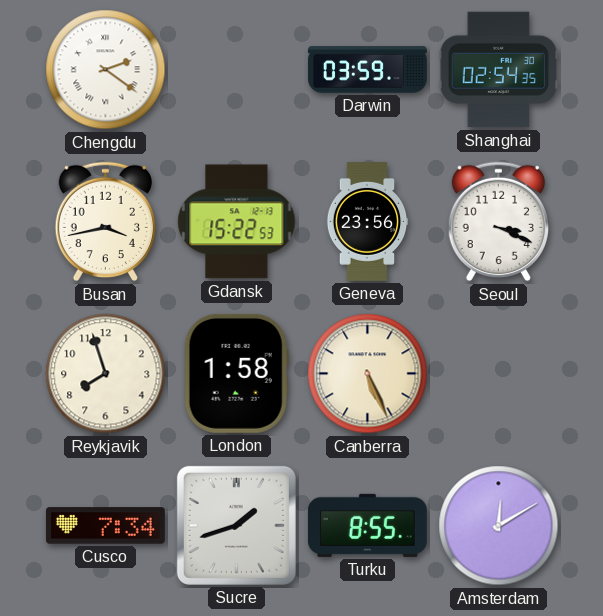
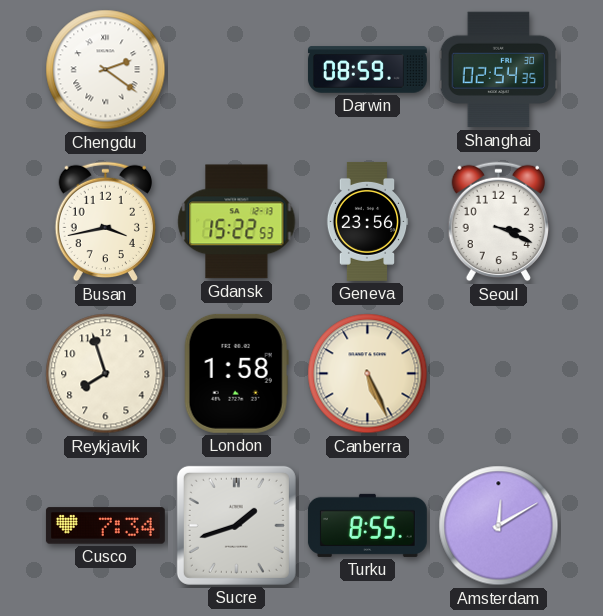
Darwin: 03:59 -> 08:59
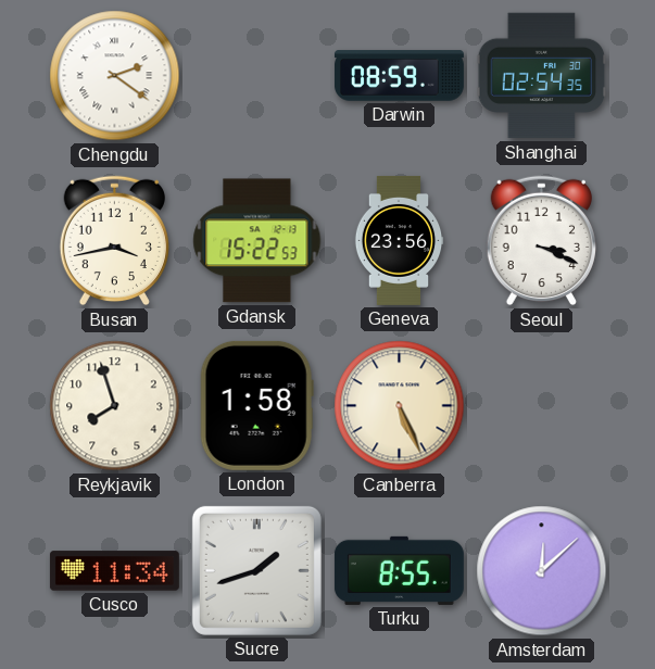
Cusco: 7:34 -> 11:34
Amsterdam: 12:10 -> 12:08
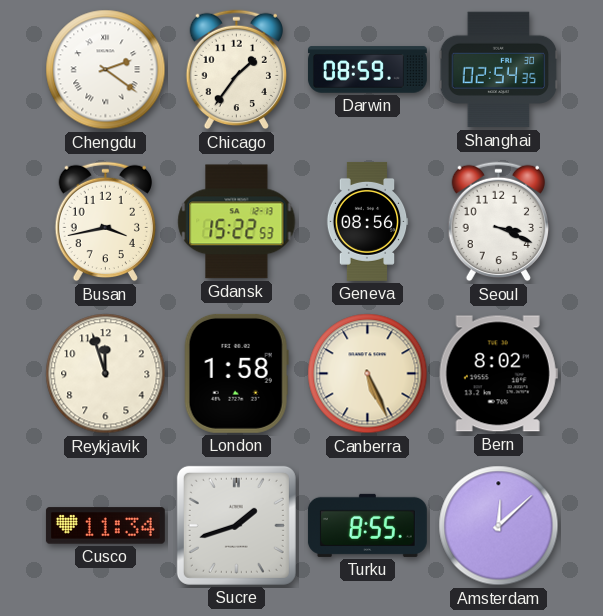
Chicago: none -> 1:36
Geneva: 23:56 -> 08:56
Reykjavik: 7:57 -> 11:57
Bern: none -> 8:02
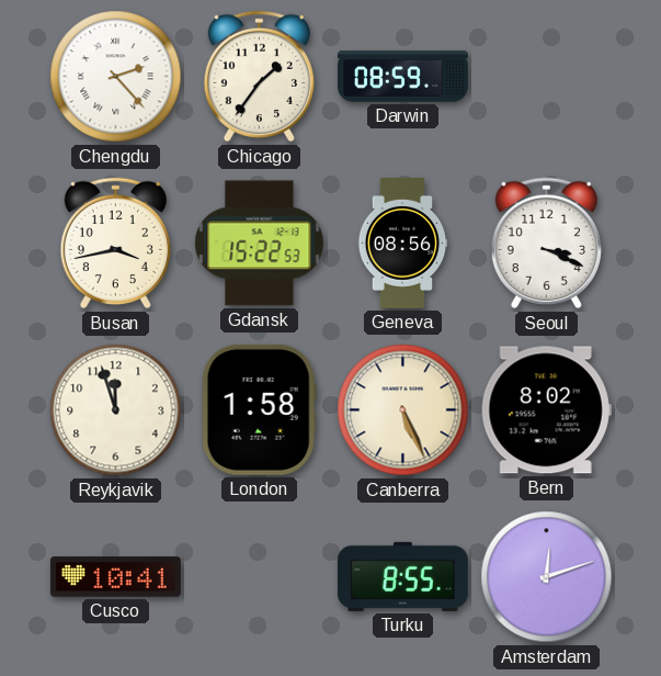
Chengdu: 2:21 -> 2:23
Shanghai: 02:54 -> none
Cusco: 11:34 -> 10:41
Sucre: 1:42 -> none
Amsterdam: 12:08 -> 12:12
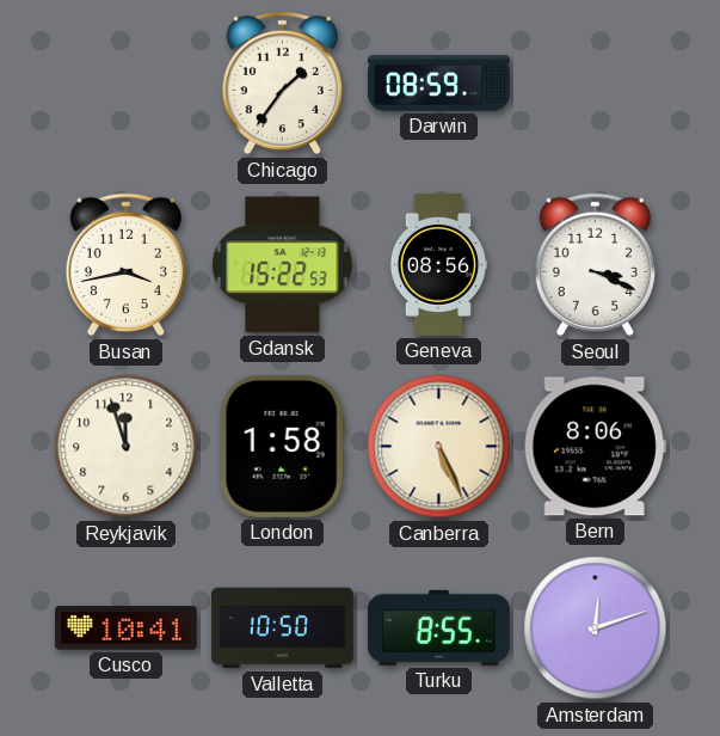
Chengdu: 2:23 -> none
Bern: 8:02 -> 8:06
Valletta: none -> 10:50
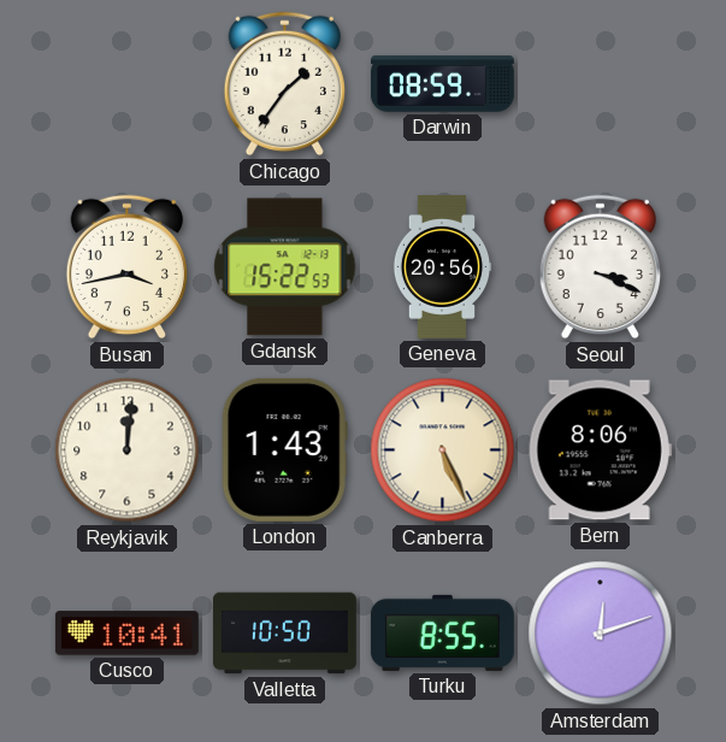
Geneva: 08:56 -> 20:56
Reykjavik: 11:57 -> 12:01
London: 1:58 -> 1:43
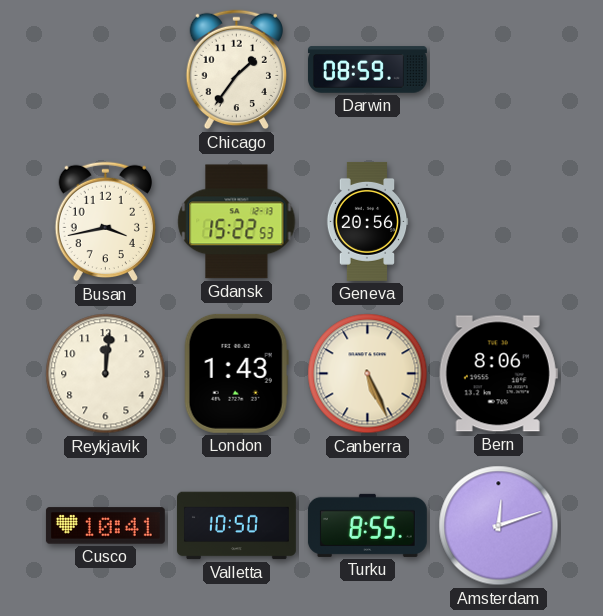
Seoul: 3:19 -> none
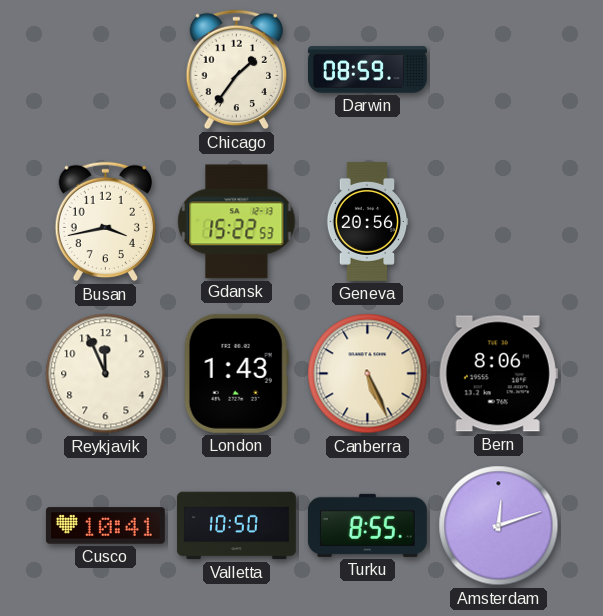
Reykjavik: 12:01 -> 11:56
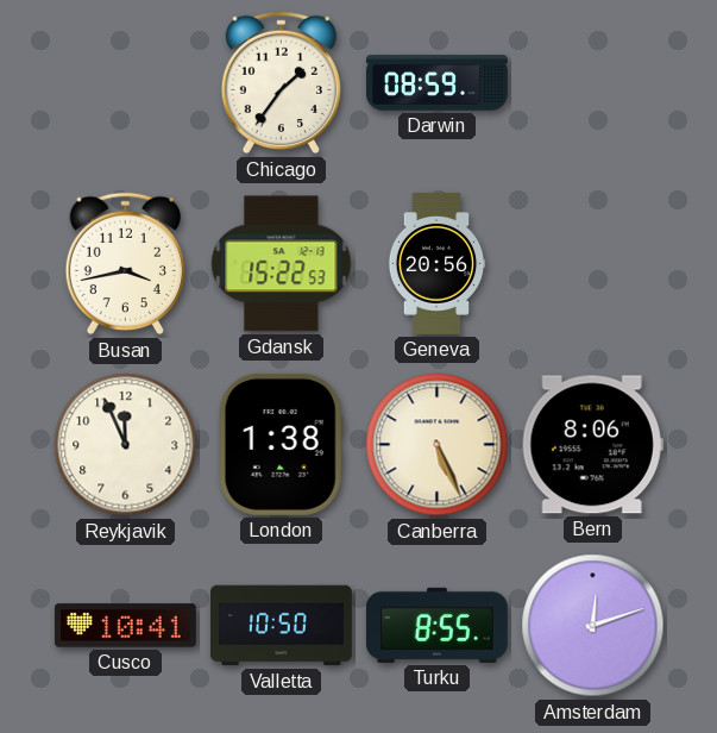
London: 1:43 -> 1:38
